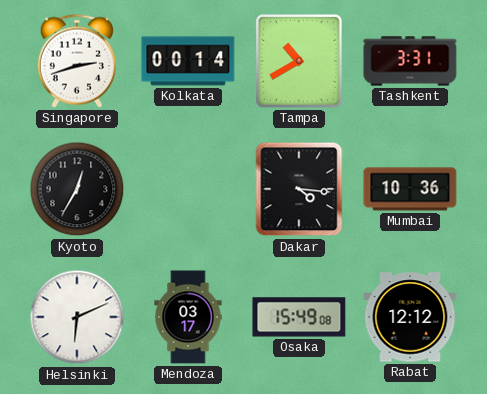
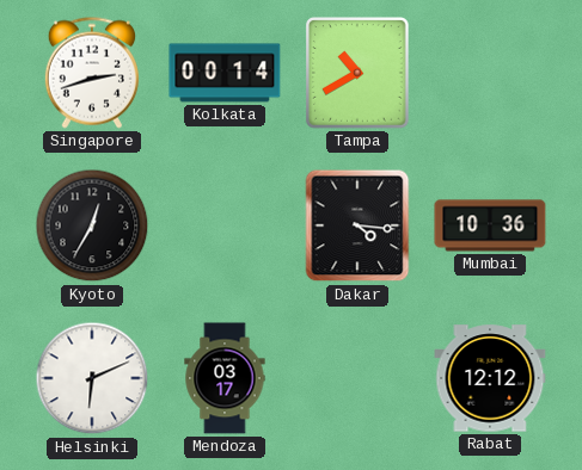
Tashkent: 3:31 -> none
Osaka: 15:49 -> none
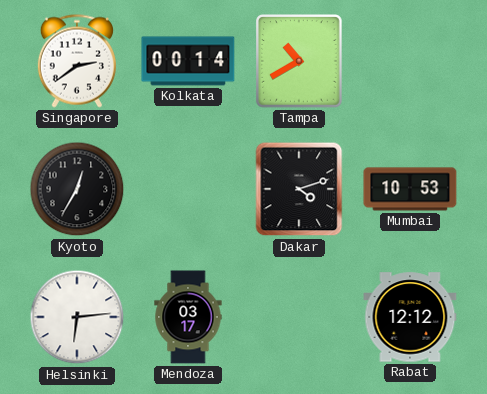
Singapore: 2:42 -> 2:39
Dakar: 4:16 -> 4:12
Mumbai: 10:36 -> 10:53
Helsinki: 6:11 -> 6:14
